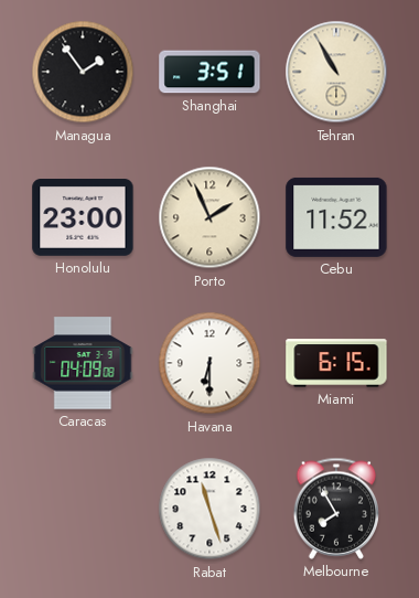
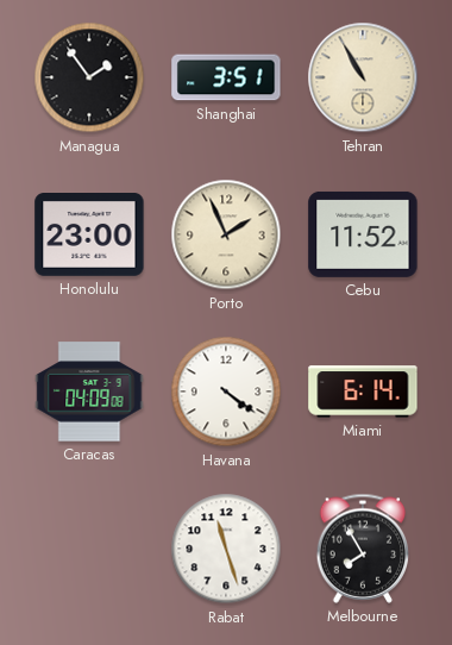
Havana: 6:30 -> 4:21
Miami: 6:15 -> 6:14
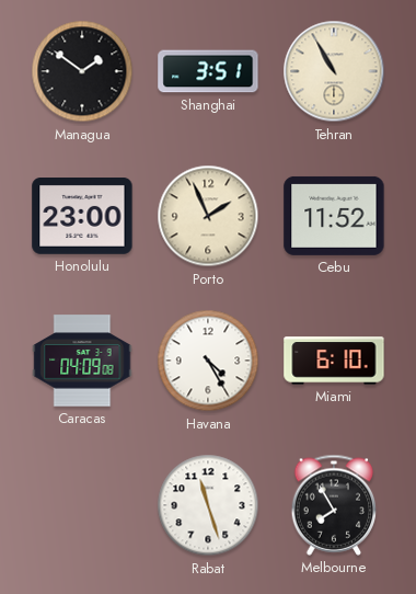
Managua: 1:54 -> 1:51
Havana: 4:21 -> 4:25
Miami: 6:14 -> 6:10
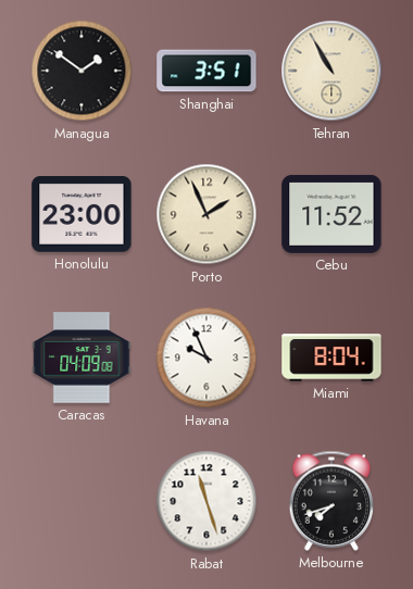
Havana: 4:25 -> 9:56
Miami: 6:10 -> 8:04
Melbourne: 7:55 -> 7:42
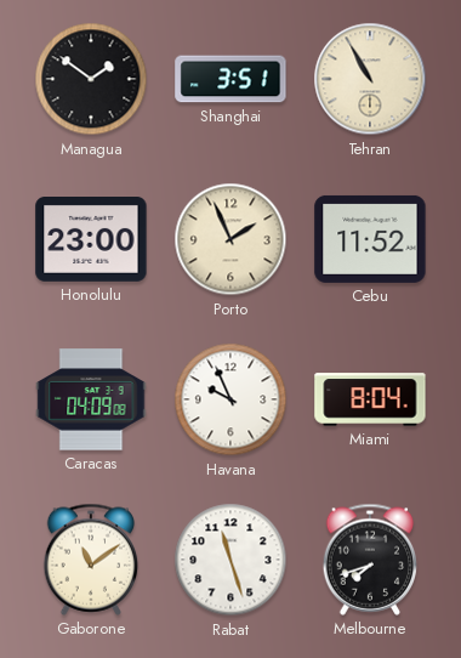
Gaborone: none -> 11:09
